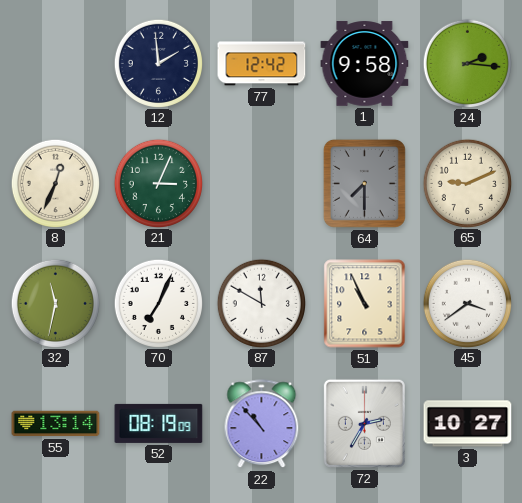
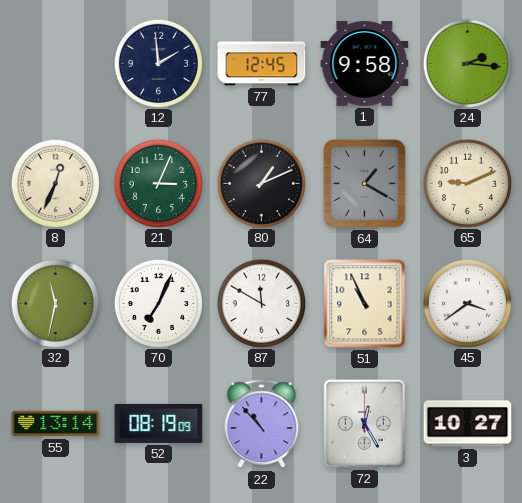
77: 12:42 -> 12:45
80: none -> 1:11
64: 7:30 -> 1:20
72: 2:35 -> 12:25
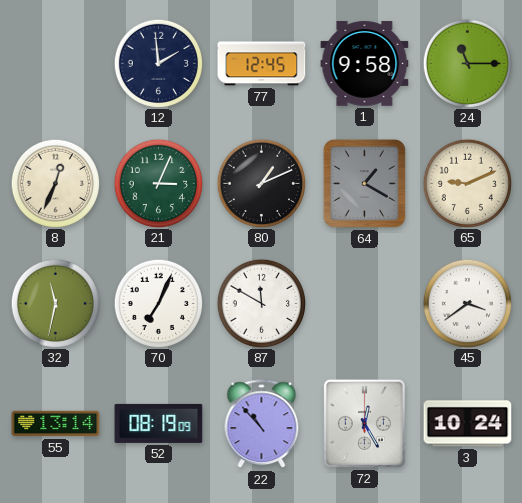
24: 2:16 -> 11:15
51: 10:56 -> none
3: 10:27 -> 10:24
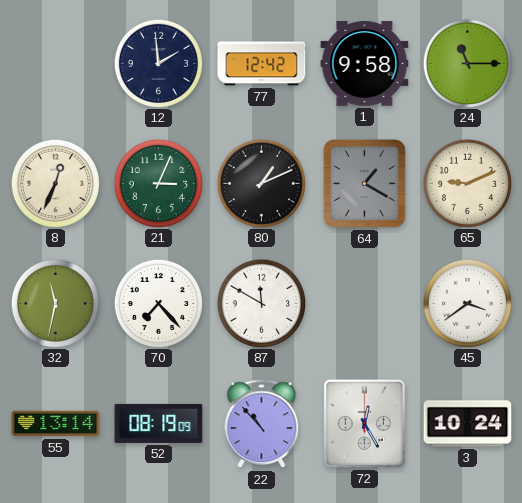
77: 12:45 -> 12:42
70: 7:04 -> 7:23
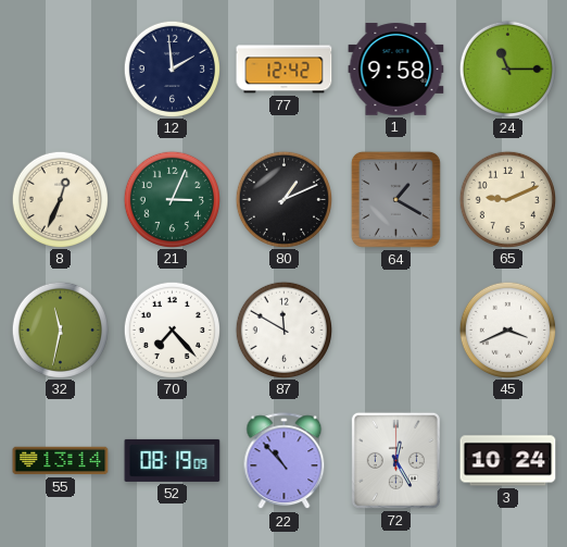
45: 3:39 -> 3:41
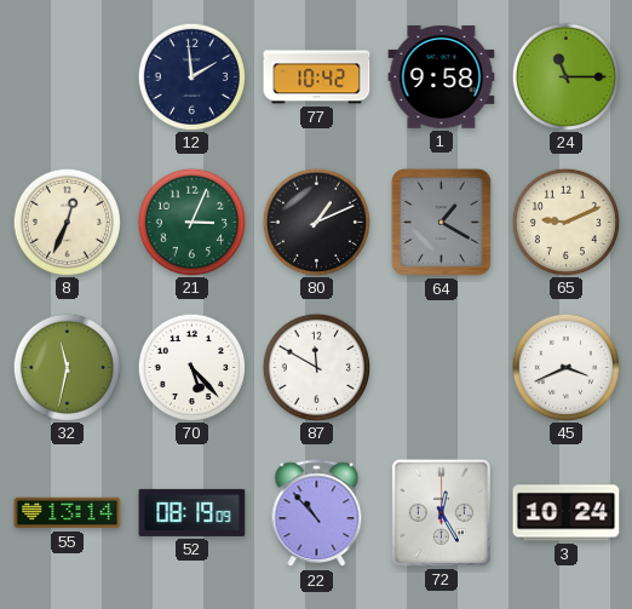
77: 12:42 -> 10:42
70: 7:23 -> 5:23
